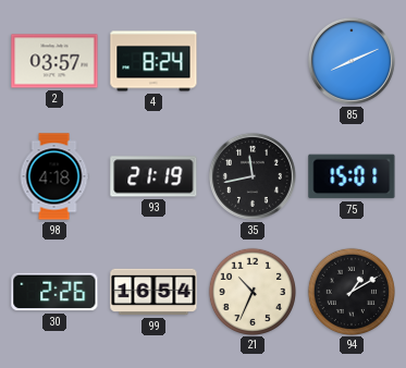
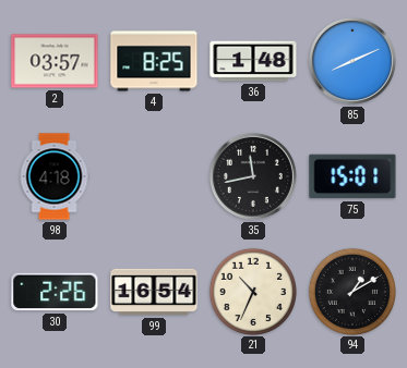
4: 8:24 -> 8:25
36: none -> 1:48
93: 21:19 -> none
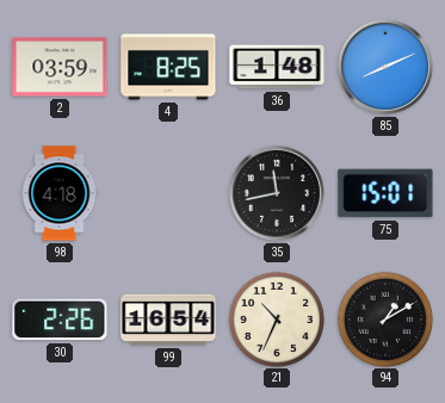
2: 03:57 -> 03:59
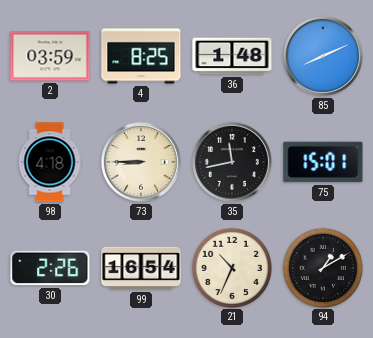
73: none -> 8:45
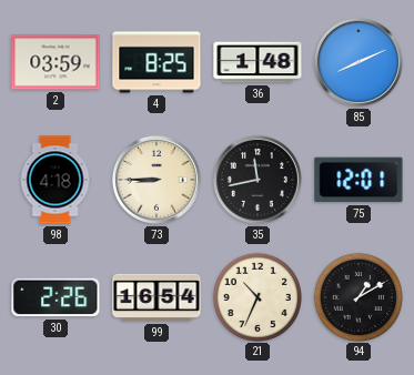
75: 15:01 -> 12:01
